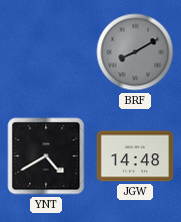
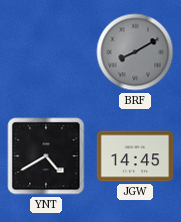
JGW: 14:48 -> 14:45
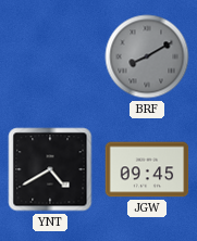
JGW: 14:45 -> 09:45
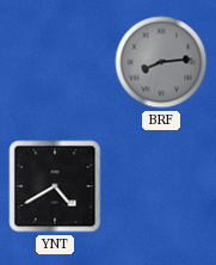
BRF: 8:10 -> 8:14
JGW: 09:45 -> none
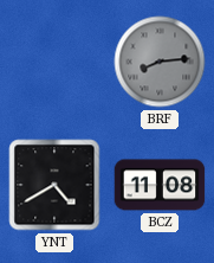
BCZ: none -> 11:08
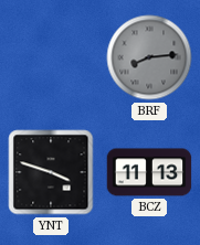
YNT: 4:40 -> 3:48
BCZ: 11:08 -> 11:13
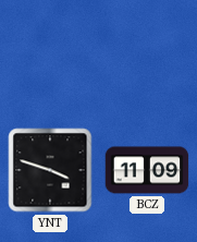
BRF: 8:14 -> none
BCZ: 11:13 -> 11:09
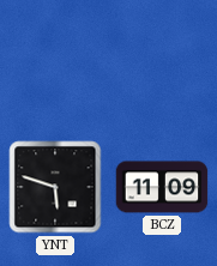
YNT: 3:48 -> 5:48
